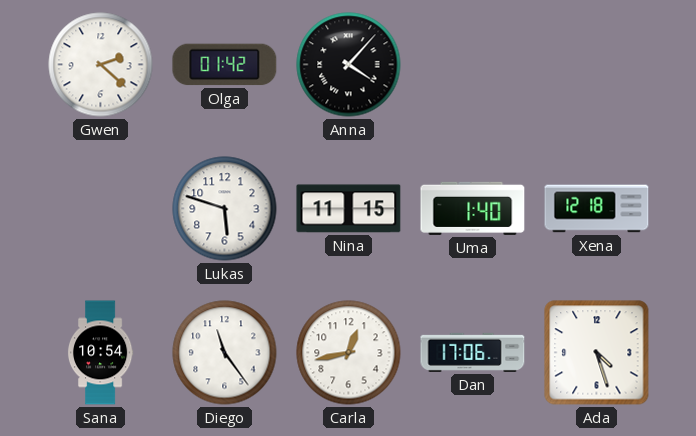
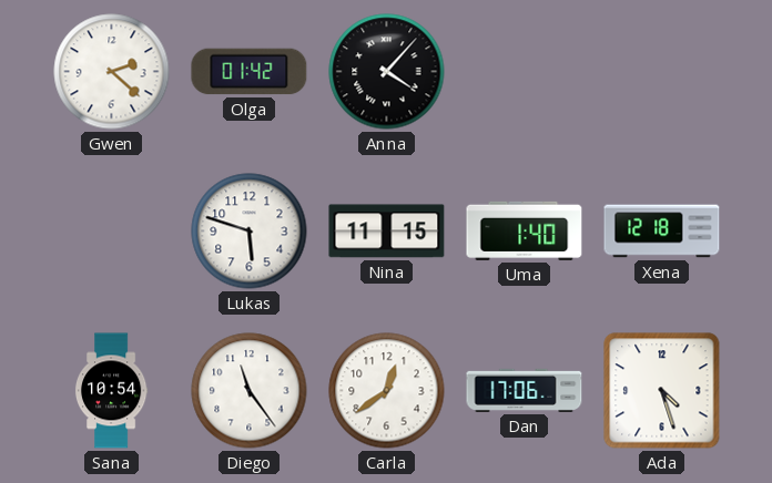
Carla: 12:43 -> 12:39
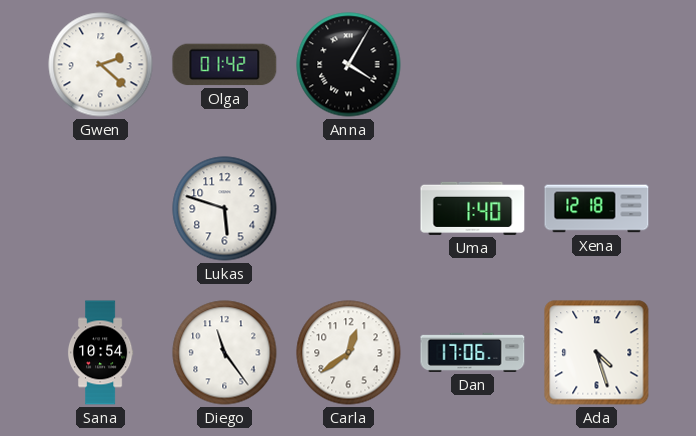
Anna: 4:07 -> 4:05
Nina: 11:15 -> none
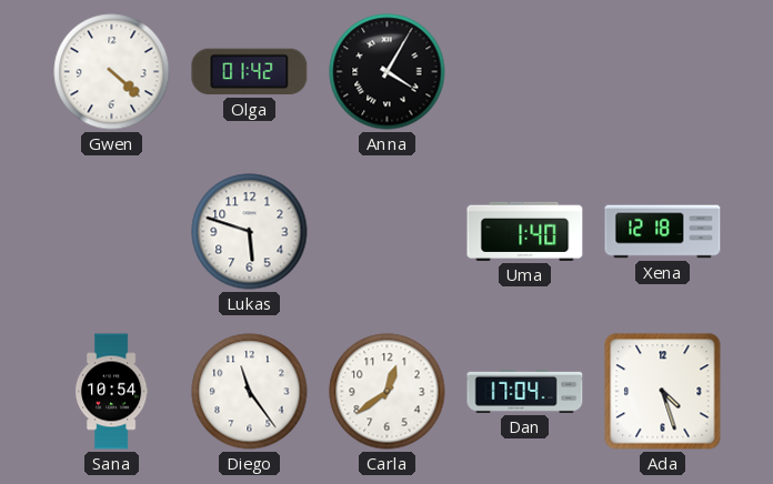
Gwen: 2:22 -> 4:22
Dan: 17:06 -> 17:04
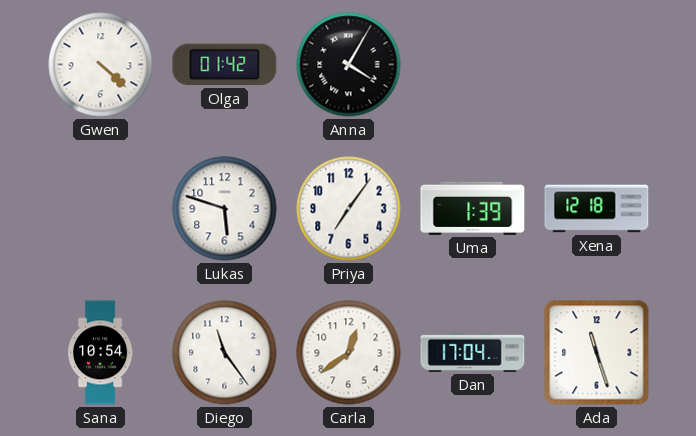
Priya: none -> 7:06
Uma: 1:40 -> 1:39
Ada: 4:27 -> 11:27
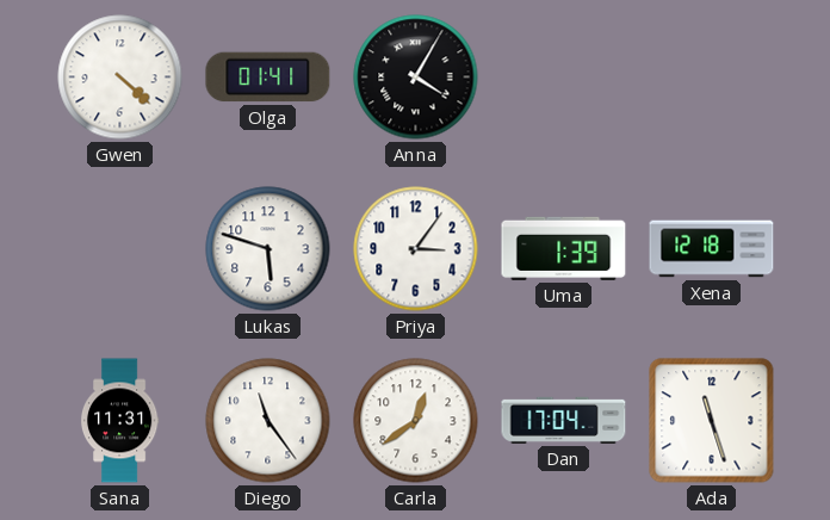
Olga: 01:42 -> 01:41
Priya: 7:06 -> 3:06
Sana: 10:54 -> 11:31
